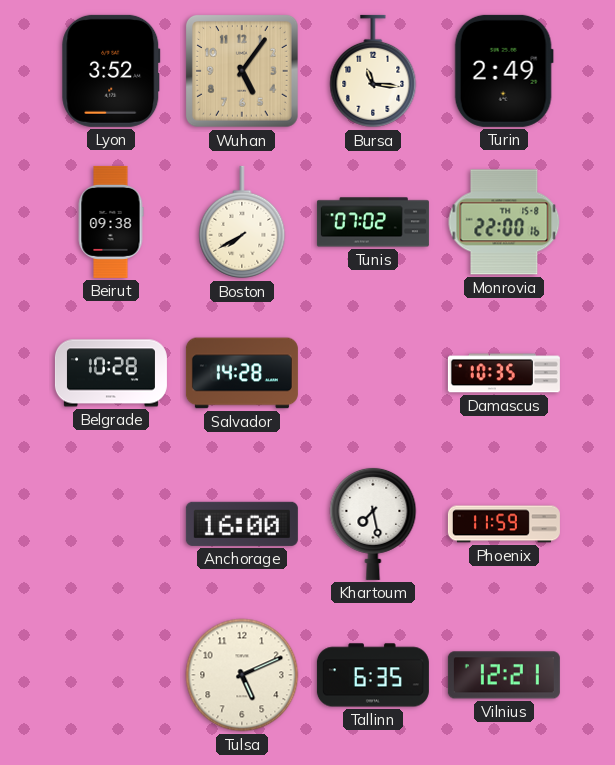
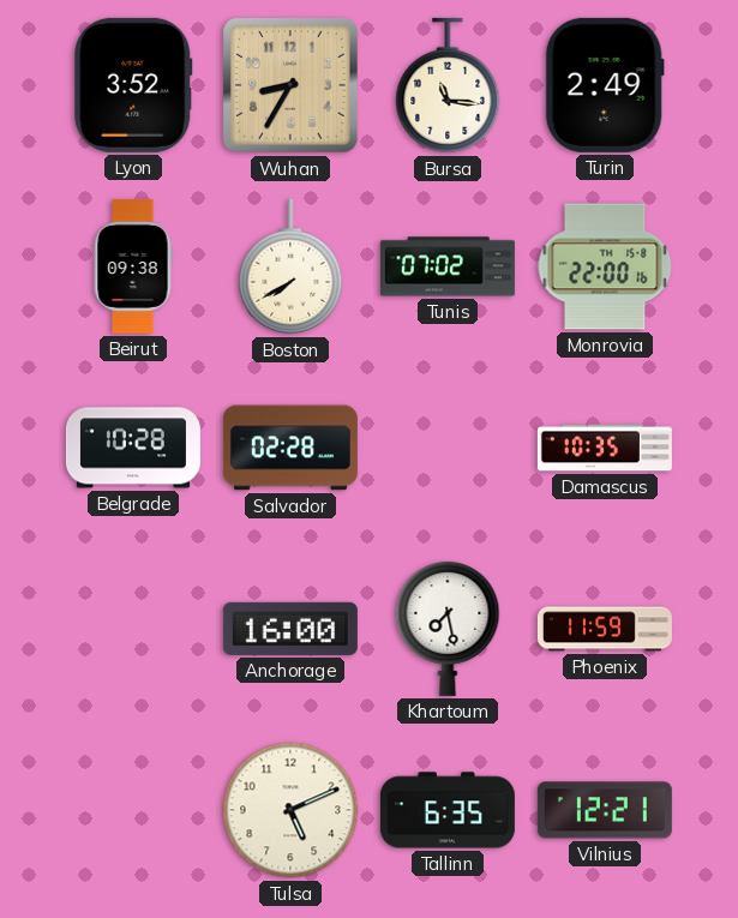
Wuhan: 5:06 -> 8:35
Salvador: 14:28 -> 02:28
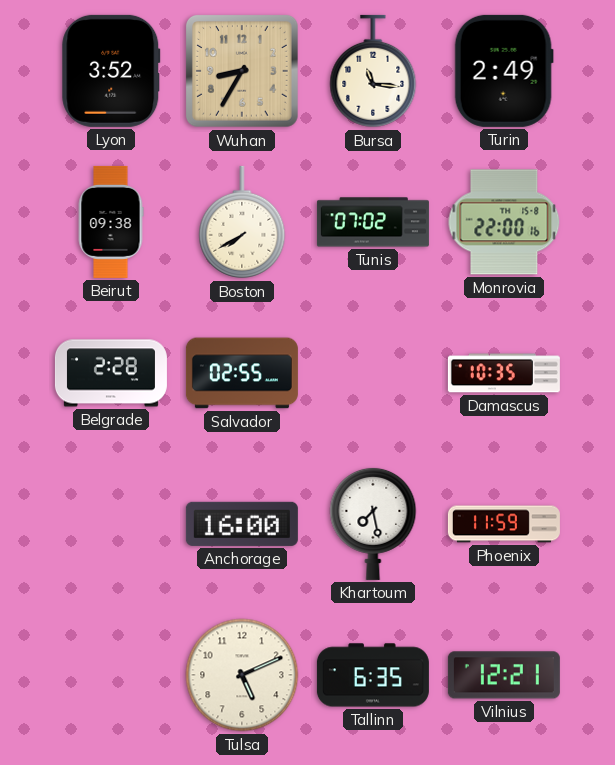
Belgrade: 10:28 -> 2:28
Salvador: 02:28 -> 02:55
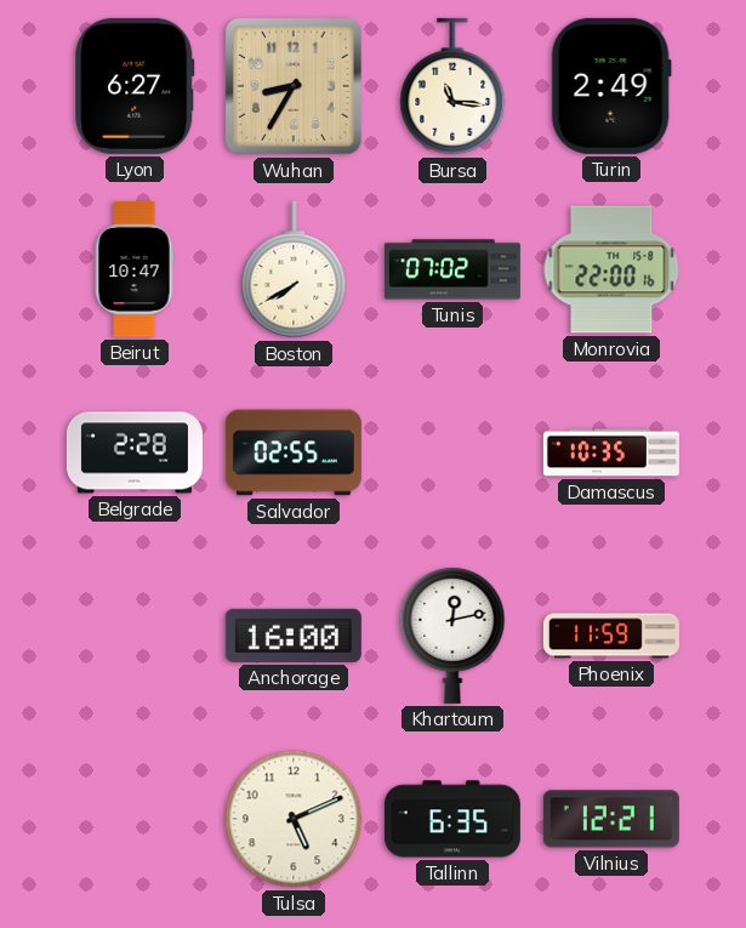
Lyon: 3:52 -> 6:27
Beirut: 09:38 -> 10:47
Khartoum: 7:28 -> 12:13
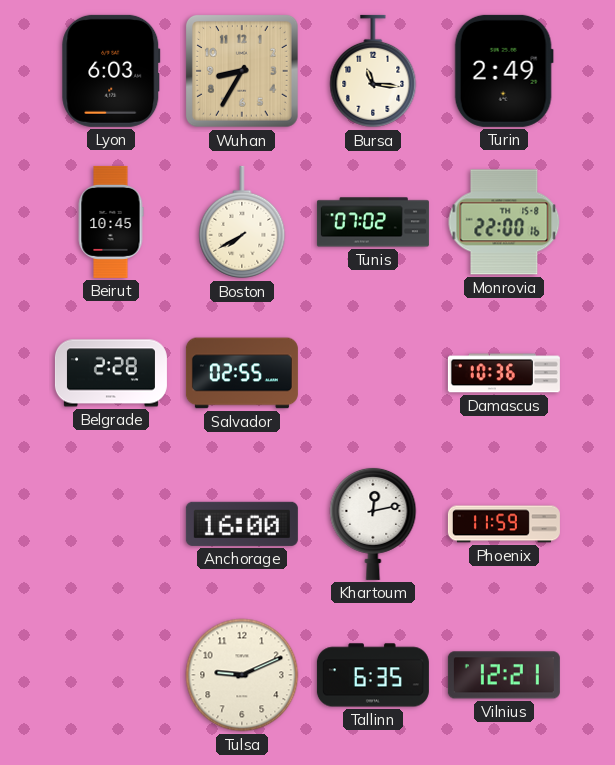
Lyon: 6:27 -> 6:03
Beirut: 10:47 -> 10:45
Damascus: 10:35 -> 10:36
Tulsa: 5:11 -> 9:11
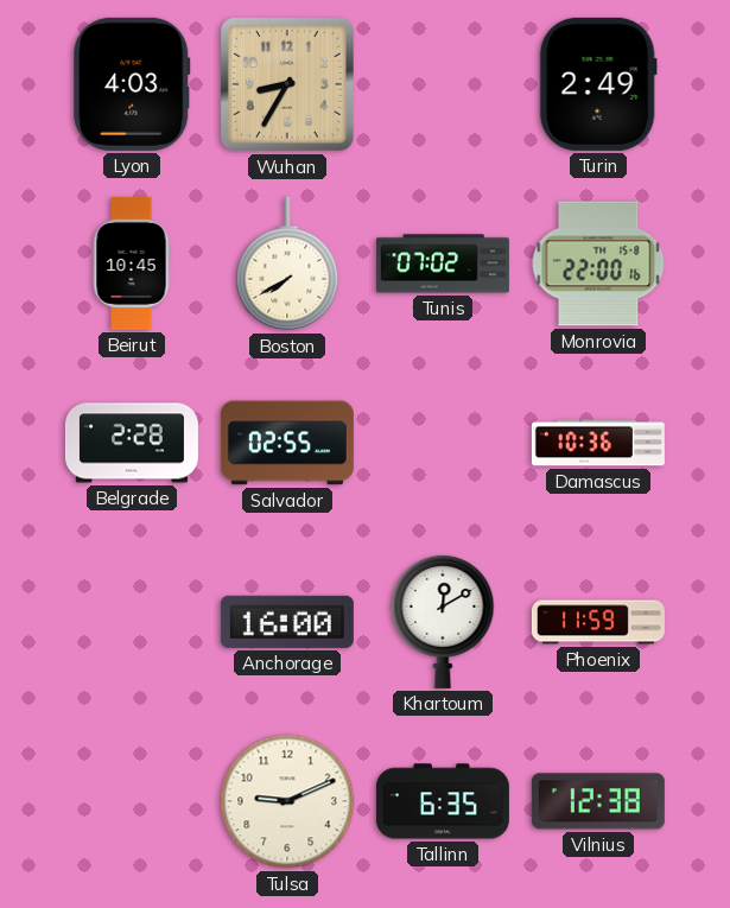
Lyon: 6:03 -> 4:03
Bursa: 11:16 -> none
Khartoum: 12:13 -> 12:10
Vilnius: 12:21 -> 12:38
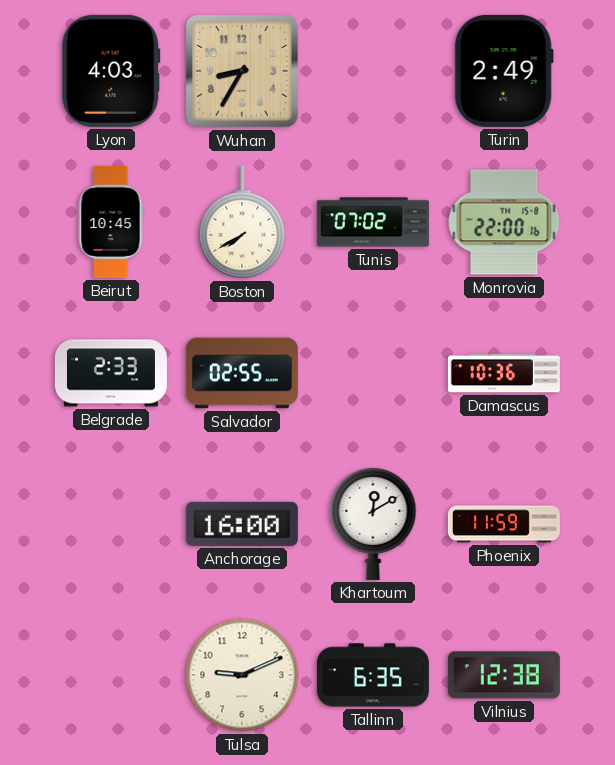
Belgrade: 2:28 -> 2:33
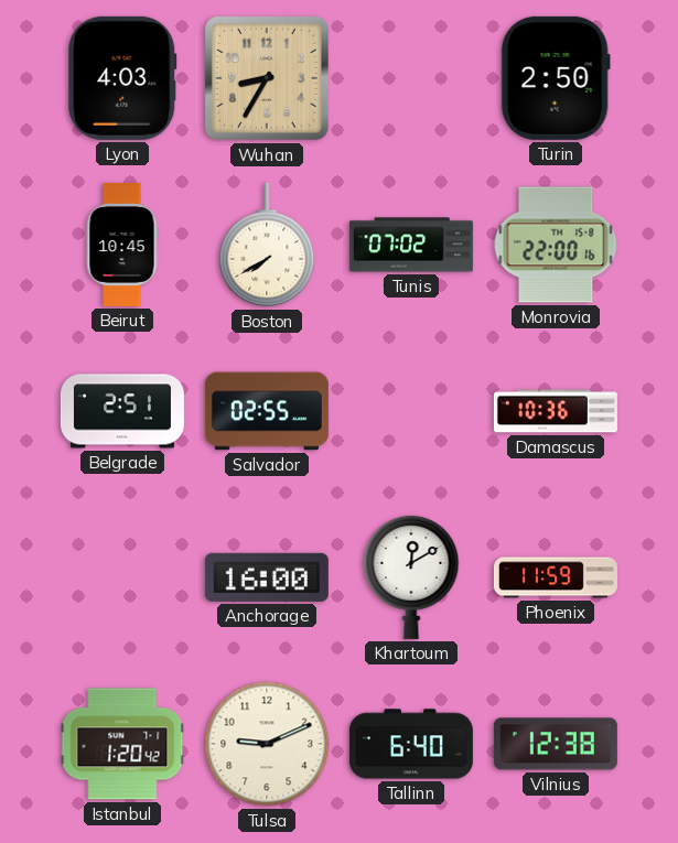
Turin: 2:49 -> 2:50
Belgrade: 2:33 -> 2:51
Istanbul: none -> 1:20
Tallinn: 6:35 -> 6:40
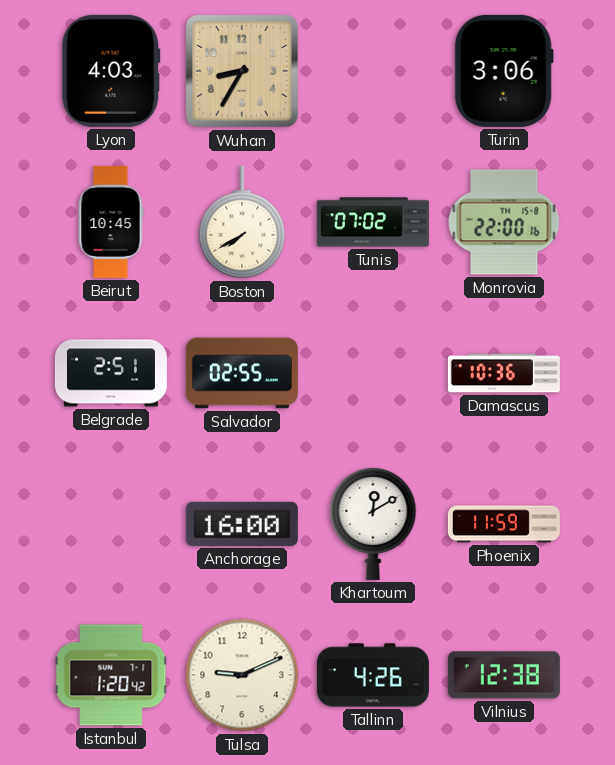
Turin: 2:50 -> 3:06
Tallinn: 6:40 -> 4:26
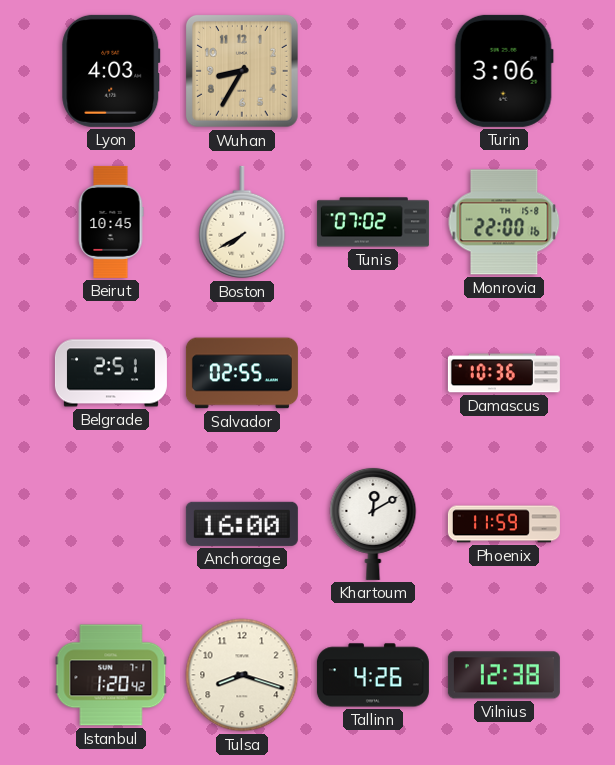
Tulsa: 9:11 -> 8:18
